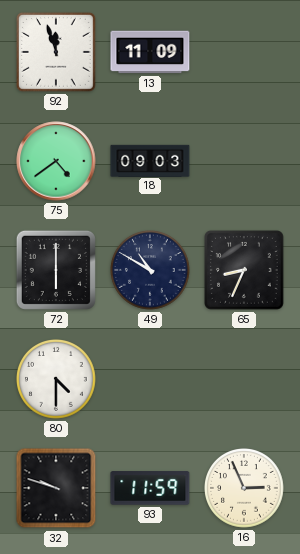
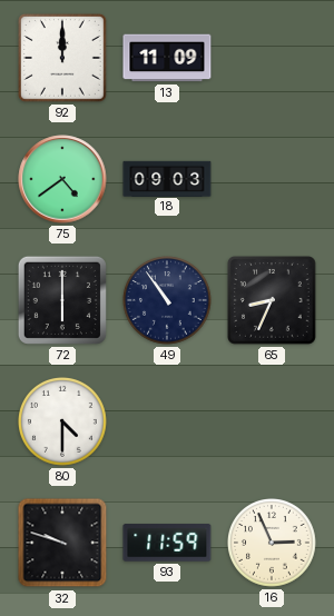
92: 11:57 -> 12:00
49: 10:50 -> 10:54
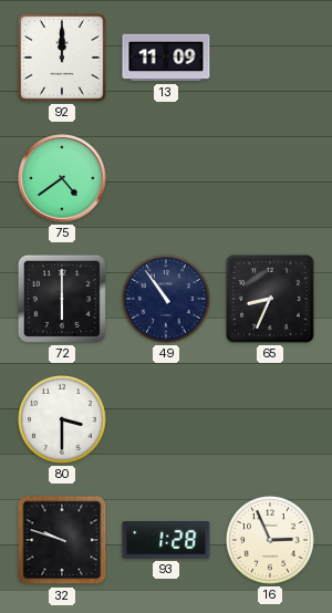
18: 09:03 -> none
80: 4:30 -> 3:30
93: 11:59 -> 1:28
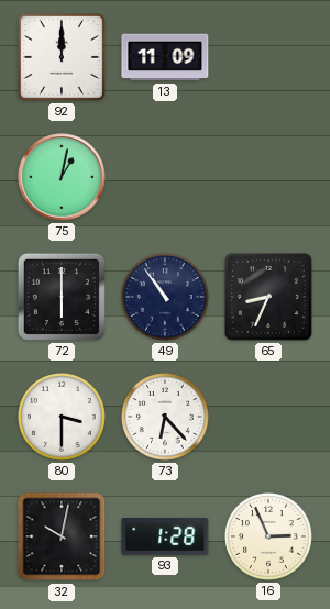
75: 4:39 -> 1:02
73: none -> 6:23
32: 9:48 -> 10:02
